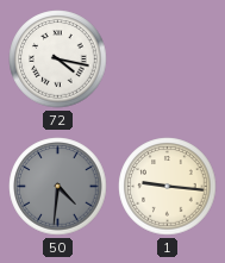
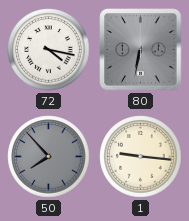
80: none -> 6:32
50: 4:31 -> 7:53
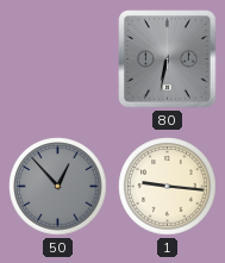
72: 4:17 -> none
50: 7:53 -> 12:53
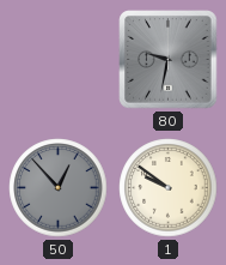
80: 6:32 -> 9:32
1: 9:16 -> 9:51
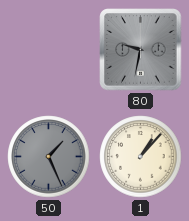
50: 12:53 -> 1:26
1: 9:51 -> 1:07
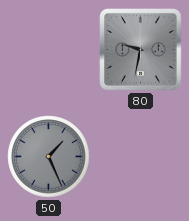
1: 1:07 -> none
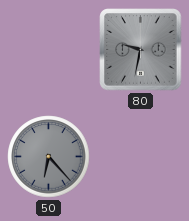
50: 1:26 -> 6:23
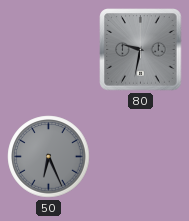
50: 6:23 -> 6:26
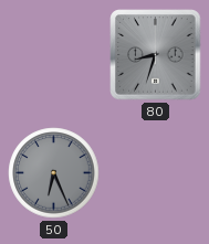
80: 9:32 -> 8:33
